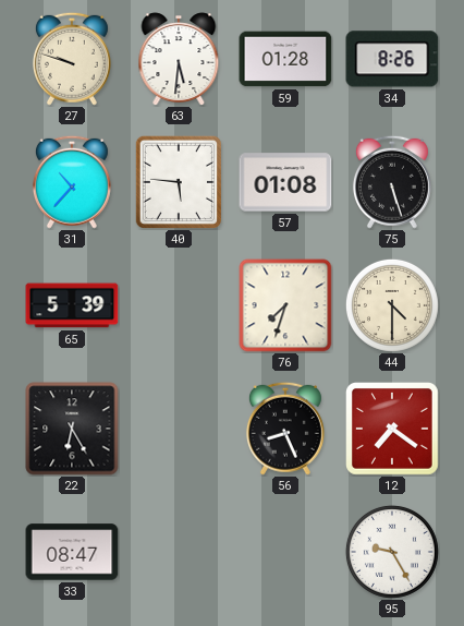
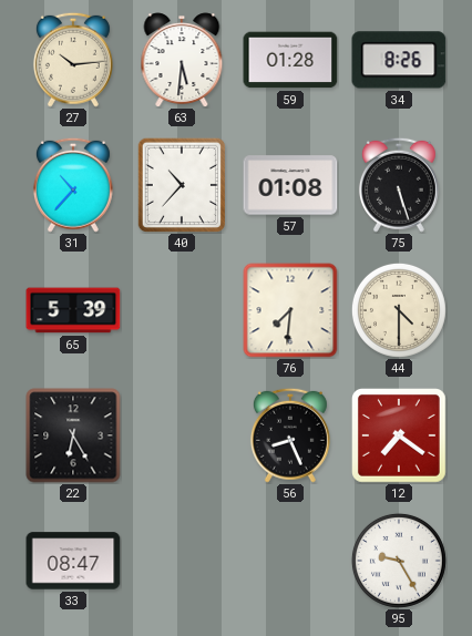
27: 9:48 -> 10:14
40: 5:46 -> 10:37
76: 7:33 -> 7:31
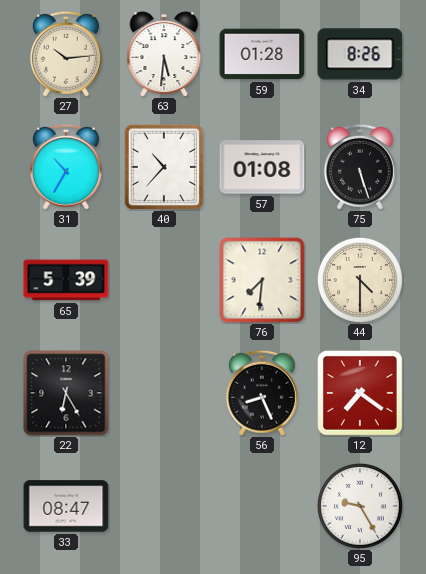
31: 10:37 -> 10:35
